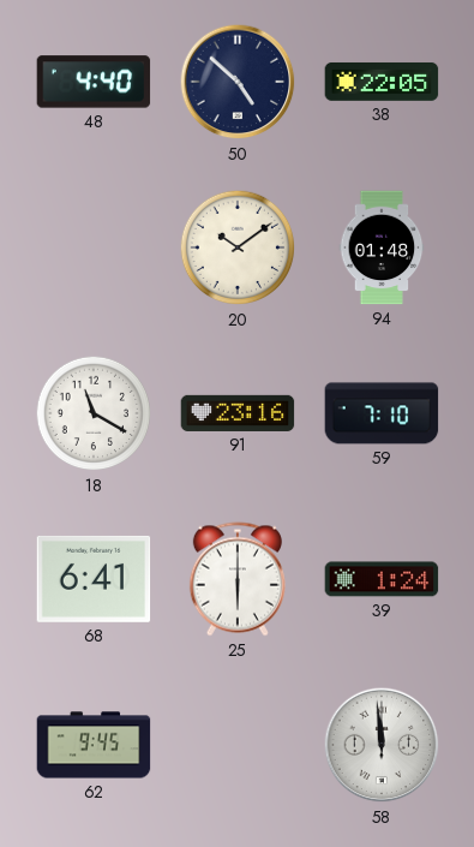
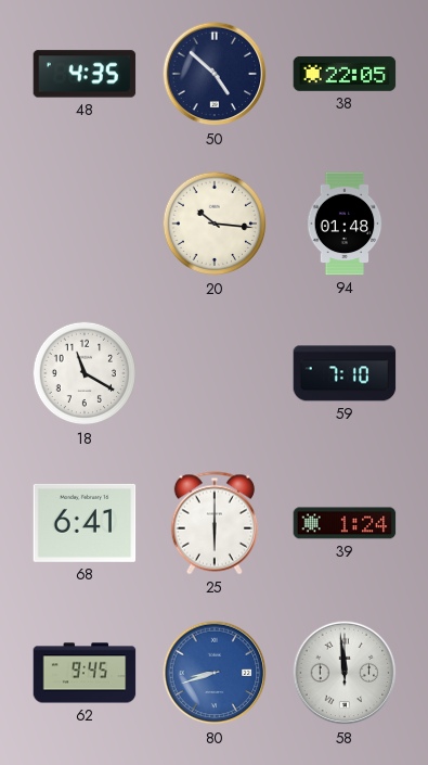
48: 4:40 -> 4:35
20: 10:09 -> 10:16
91: 23:16 -> none
80: none -> 8:42
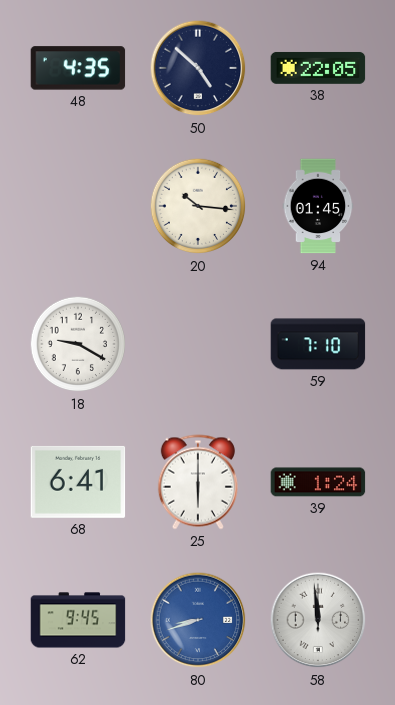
94: 01:48 -> 01:45
18: 11:20 -> 9:20
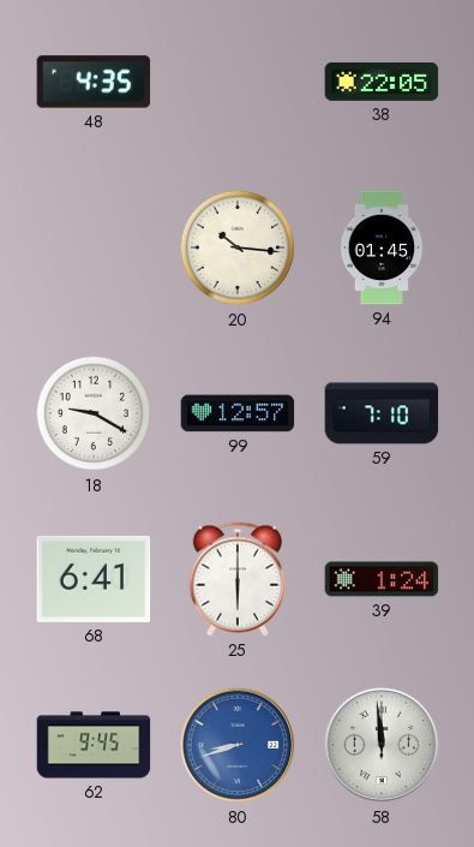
50: 4:52 -> none
99: none -> 12:57
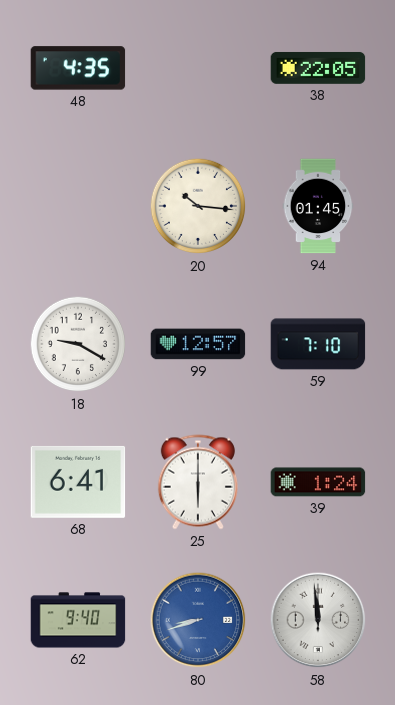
62: 9:45 -> 9:40
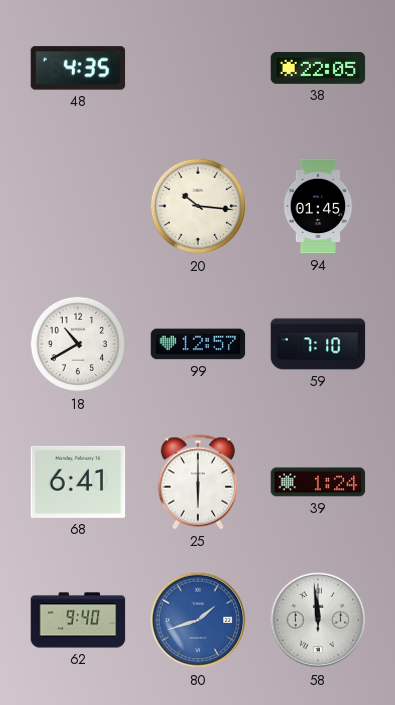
18: 9:20 -> 10:40
80: 8:42 -> 1:42
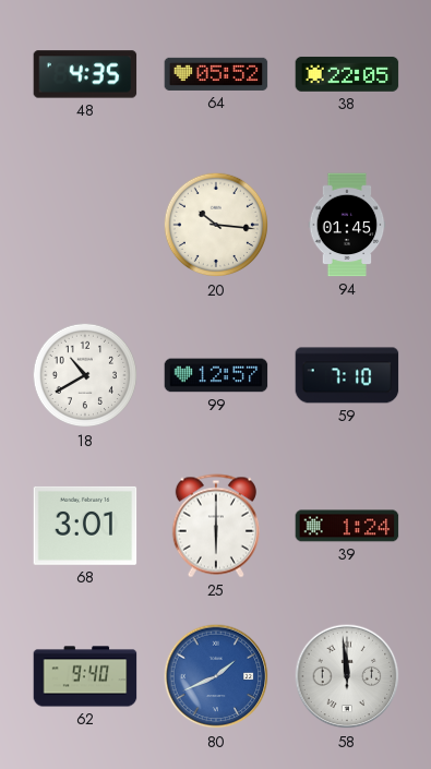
64: none -> 05:52
68: 6:41 -> 3:01
80: 1:42 -> 1:41
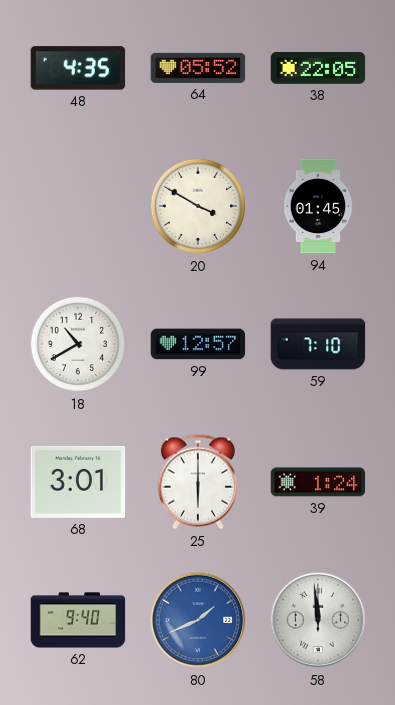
20: 10:16 -> 3:50
